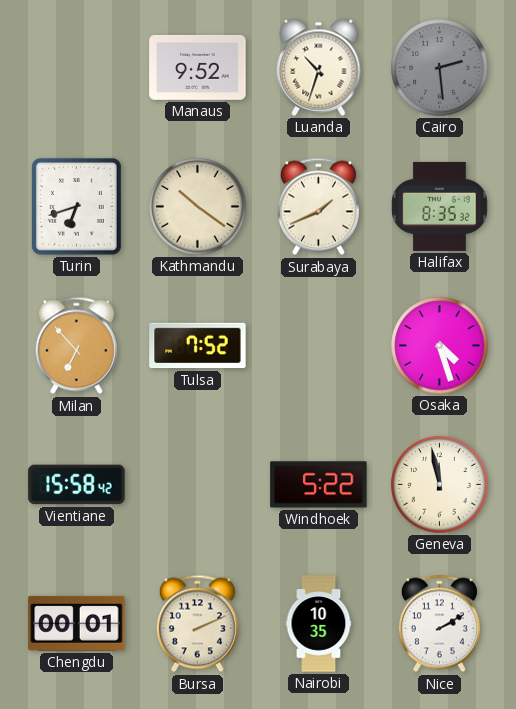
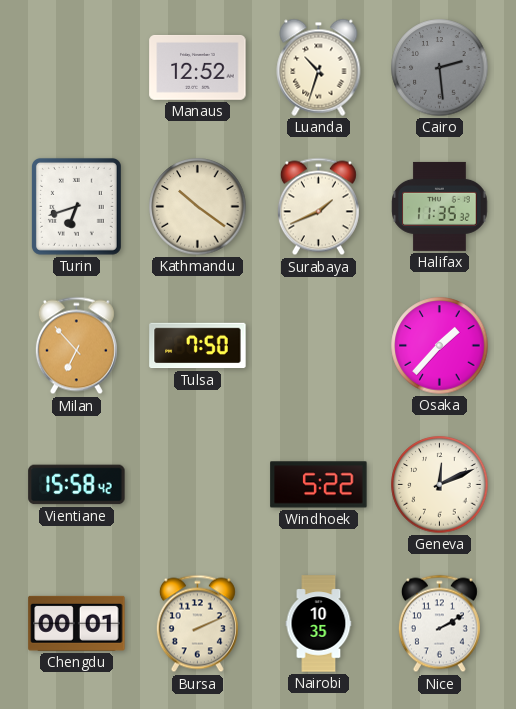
Manaus: 9:52 -> 12:52
Halifax: 8:35 -> 11:35
Tulsa: 7:52 -> 7:50
Osaka: 4:27 -> 1:37
Geneva: 11:58 -> 12:11
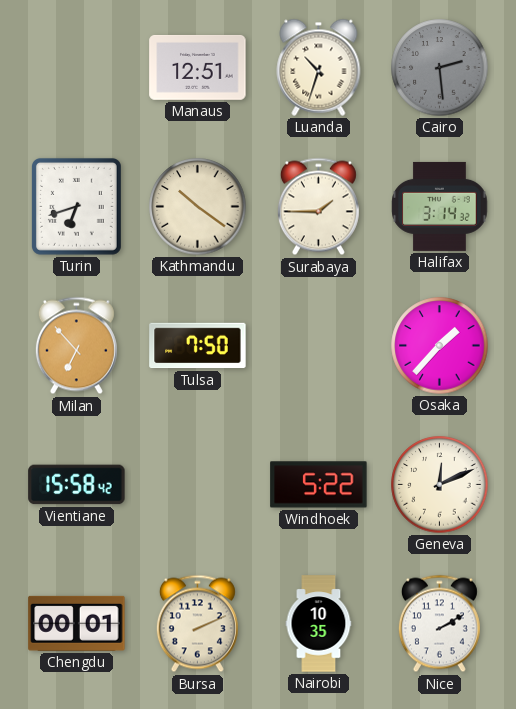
Manaus: 12:52 -> 12:51
Surabaya: 1:41 -> 1:45
Halifax: 11:35 -> 3:14
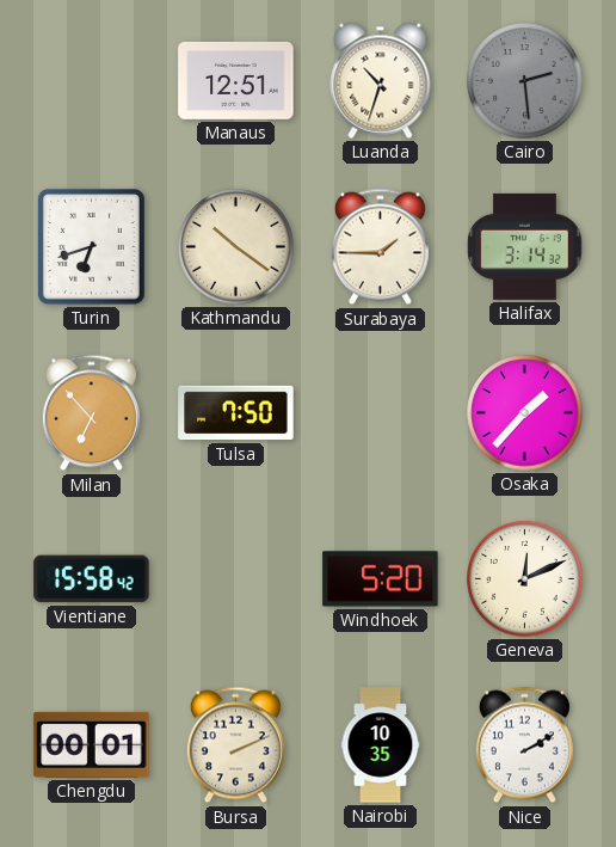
Windhoek: 5:22 -> 5:20
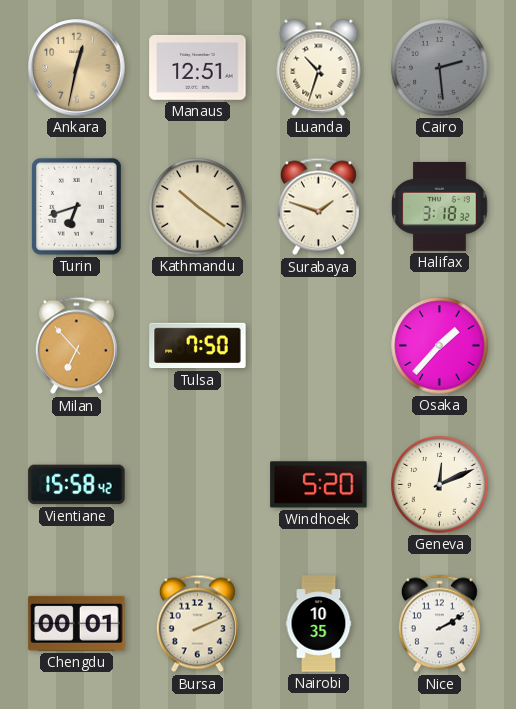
Ankara: none -> 12:32
Surabaya: 1:45 -> 1:48
Halifax: 3:14 -> 3:18
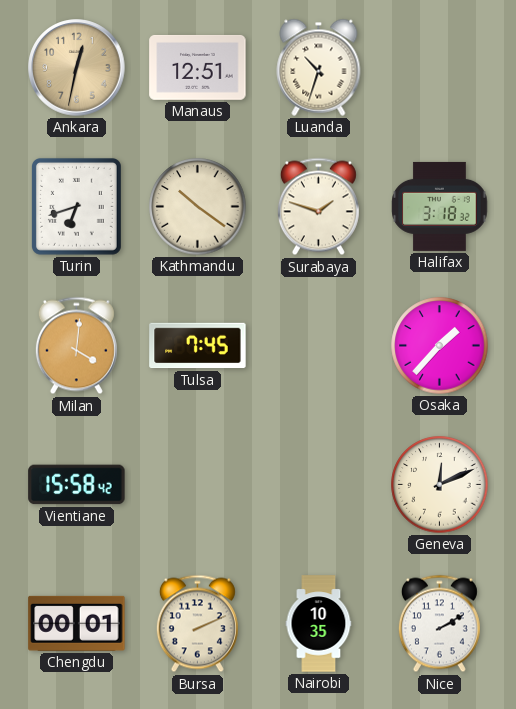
Cairo: 2:29 -> none
Milan: 6:53 -> 4:01
Tulsa: 7:50 -> 7:45
Windhoek: 5:20 -> none
